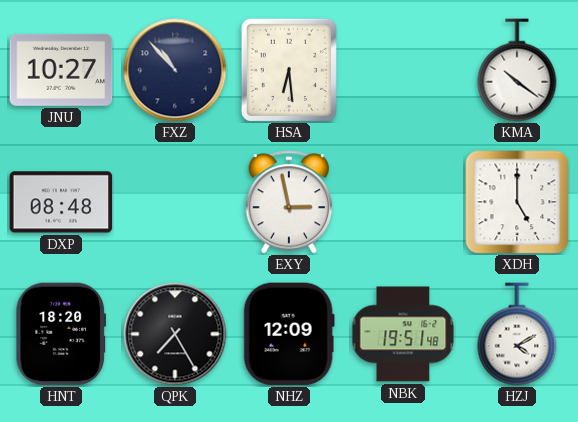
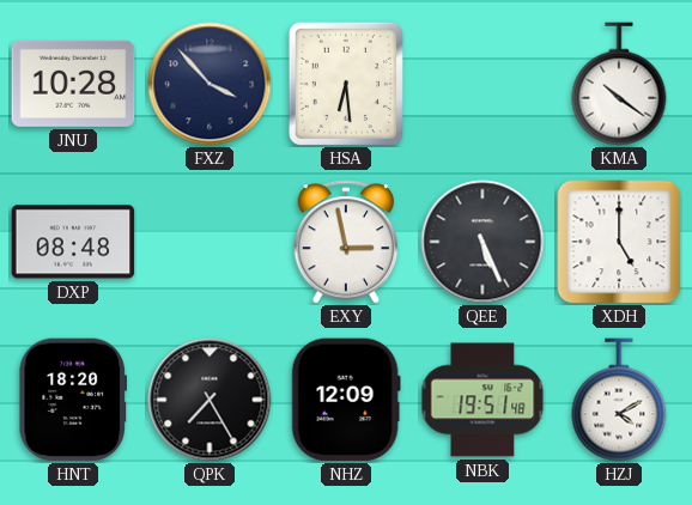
JNU: 10:27 -> 10:28
FXZ: 10:53 -> 3:53
QEE: none -> 5:26
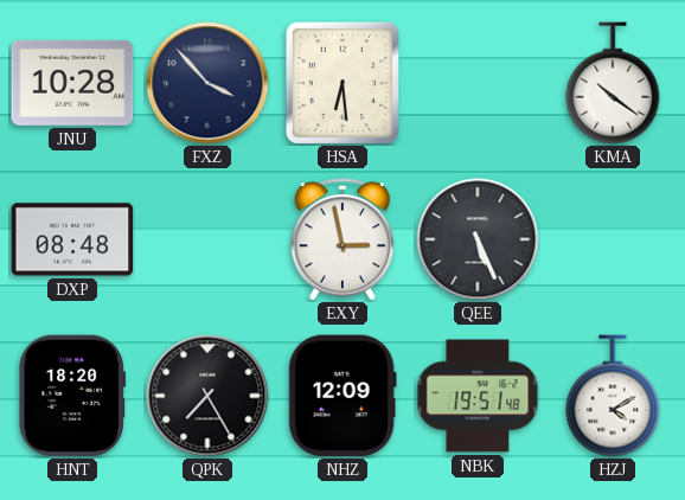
XDH: 5:00 -> none
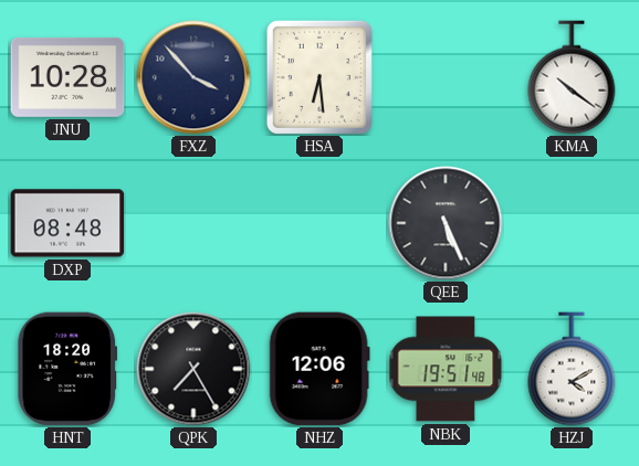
EXY: 2:58 -> none
NHZ: 12:09 -> 12:06
